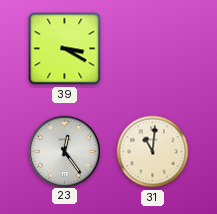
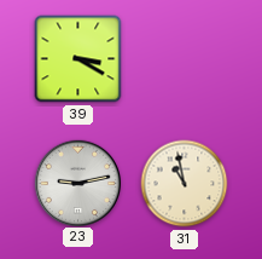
23: 12:24 -> 9:13
31: 11:01 -> 10:58
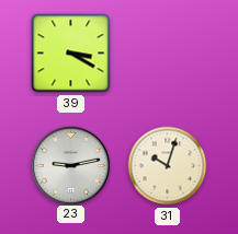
31: 10:58 -> 10:03
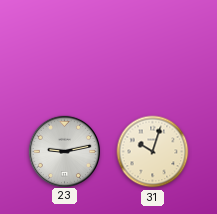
39: 3:20 -> none
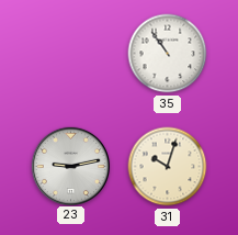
35: none -> 10:54
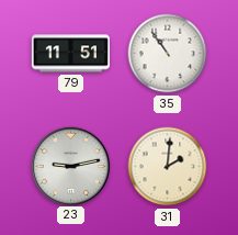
79: none -> 11:51
31: 10:03 -> 2:01
